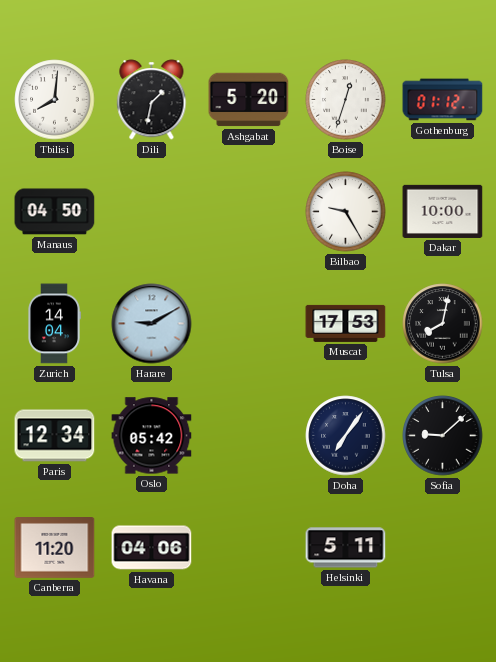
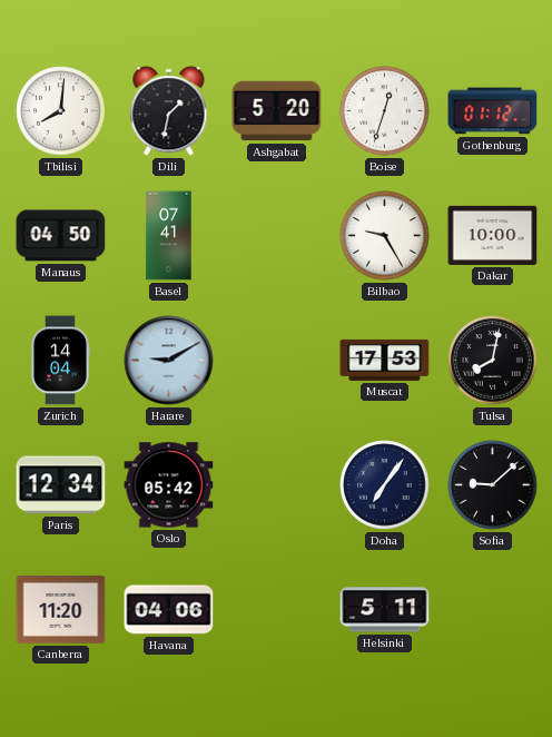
Basel: none -> 07:41
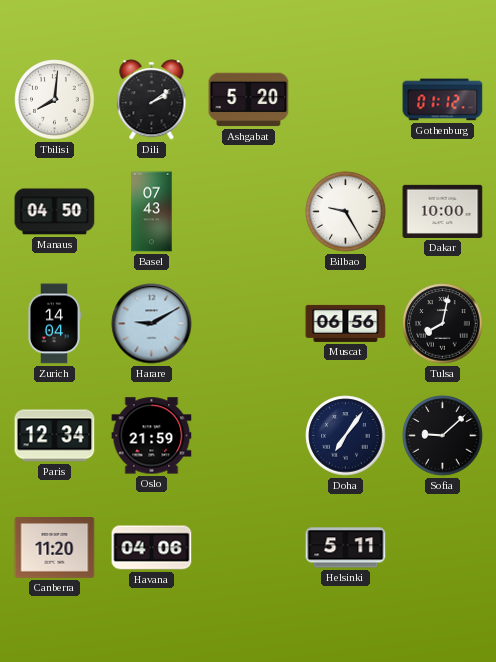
Dili: 1:32 -> 2:09
Boise: 12:33 -> none
Basel: 07:41 -> 07:43
Muscat: 17:53 -> 06:56
Oslo: 05:42 -> 21:59
